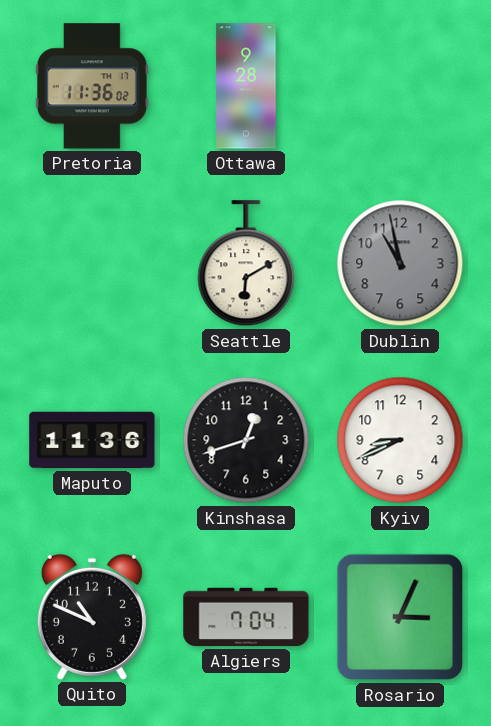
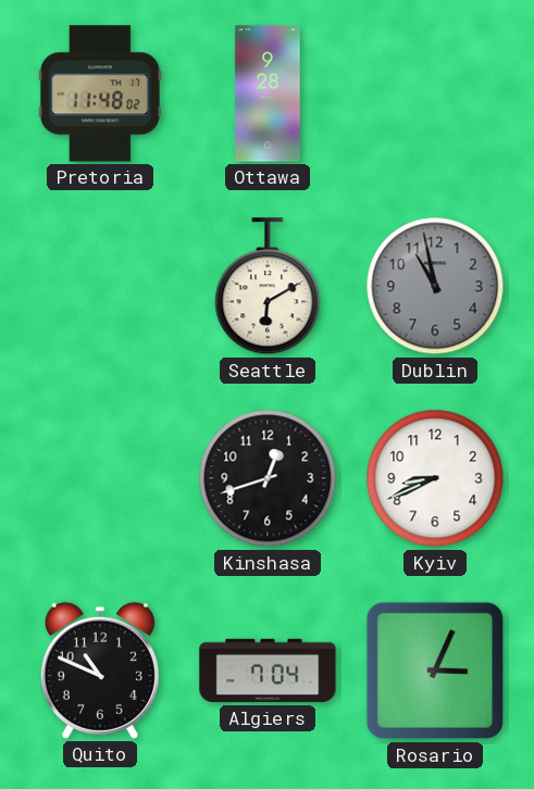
Pretoria: 11:36 -> 11:48
Maputo: 11:36 -> none
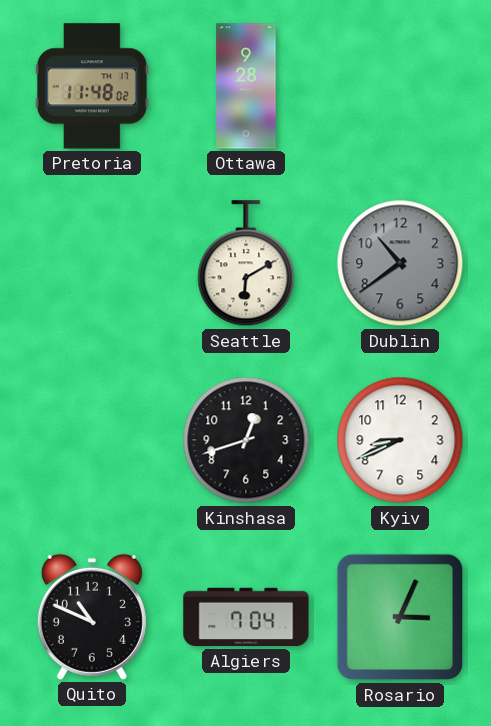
Dublin: 10:58 -> 10:39
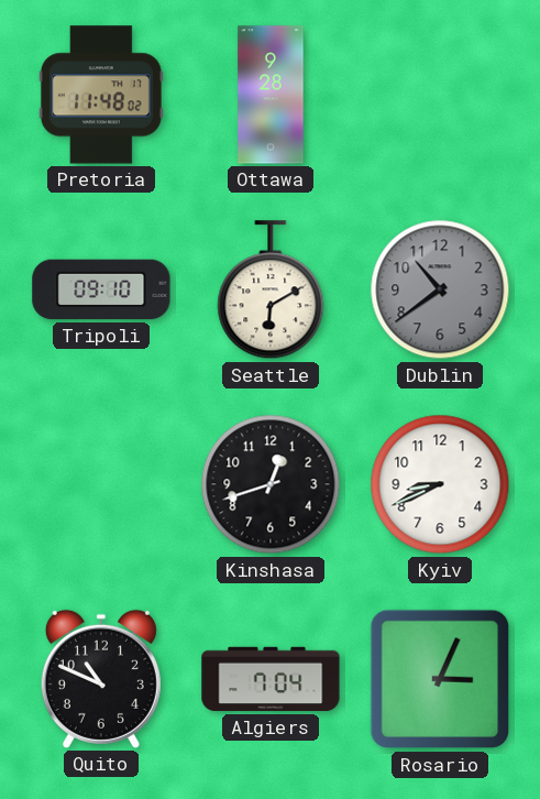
Tripoli: none -> 09:10
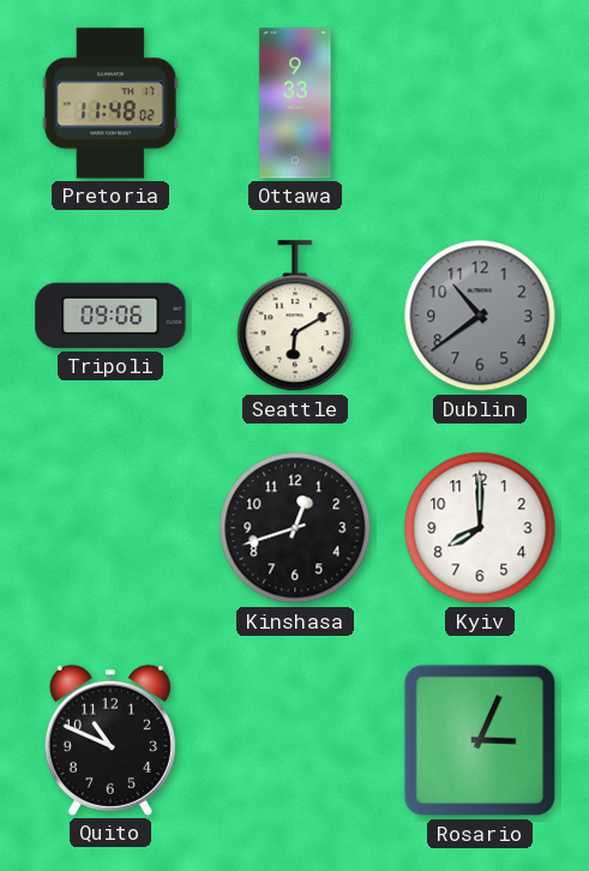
Ottawa: 9:28 -> 9:33
Tripoli: 09:10 -> 09:06
Kyiv: 8:41 -> 8:00
Algiers: 7:04 -> none
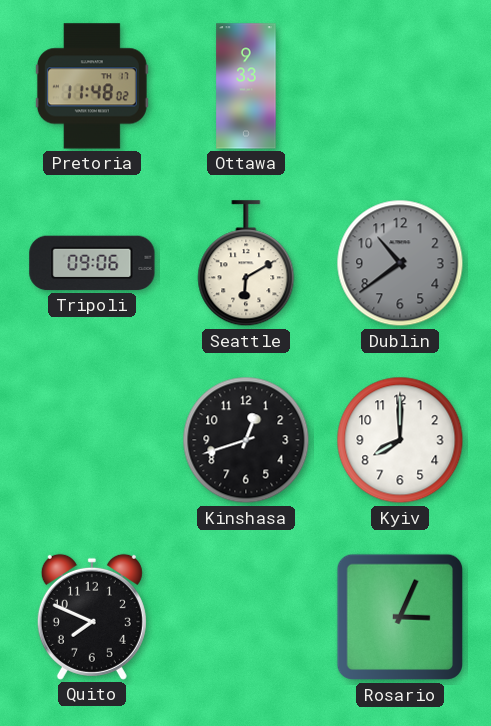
Quito: 10:49 -> 7:49
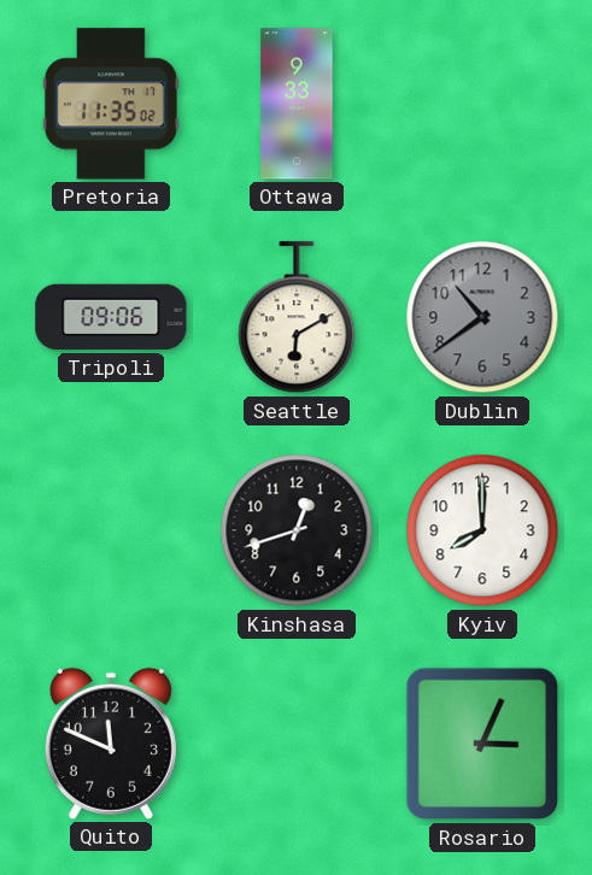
Pretoria: 11:48 -> 11:35
Quito: 7:49 -> 11:49
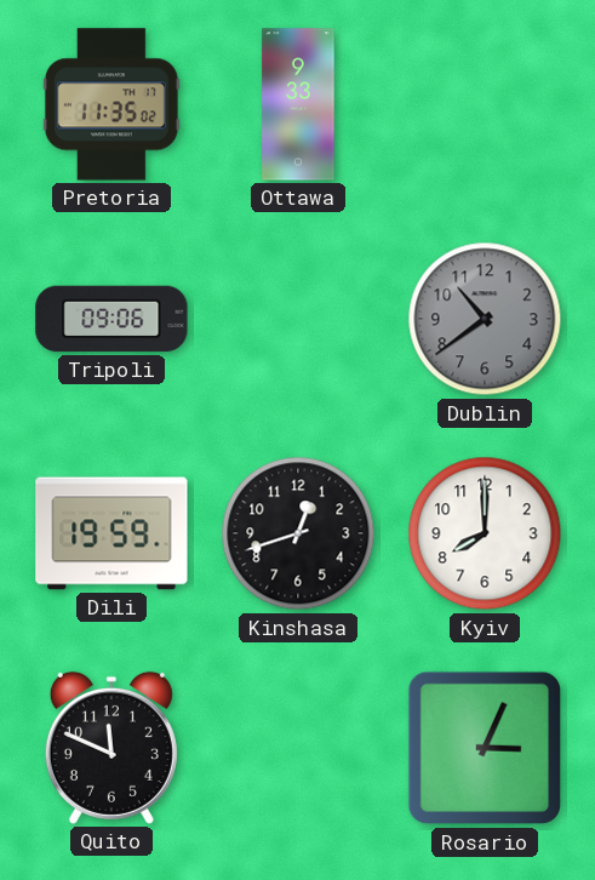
Seattle: 6:10 -> none
Dili: none -> 19:59
